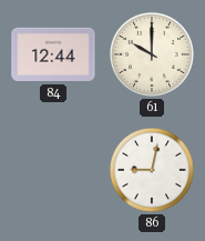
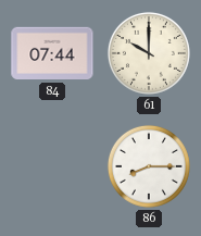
84: 12:44 -> 07:44
86: 9:02 -> 8:15
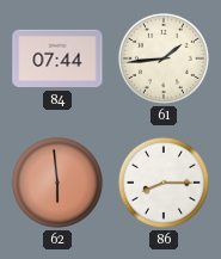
61: 10:00 -> 1:44
62: none -> 5:59
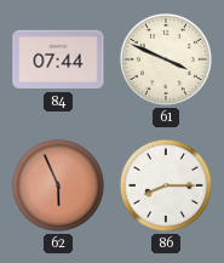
61: 1:44 -> 3:49
62: 5:59 -> 5:56
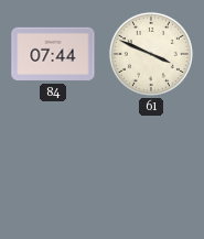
62: 5:56 -> none
86: 8:15 -> none
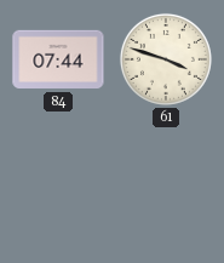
61: 3:49 -> 3:48
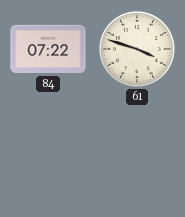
84: 07:44 -> 07:22
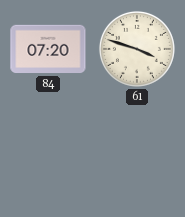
84: 07:22 -> 07:20
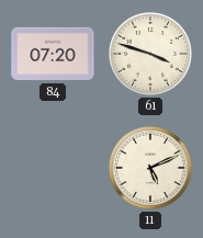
11: none -> 5:11
